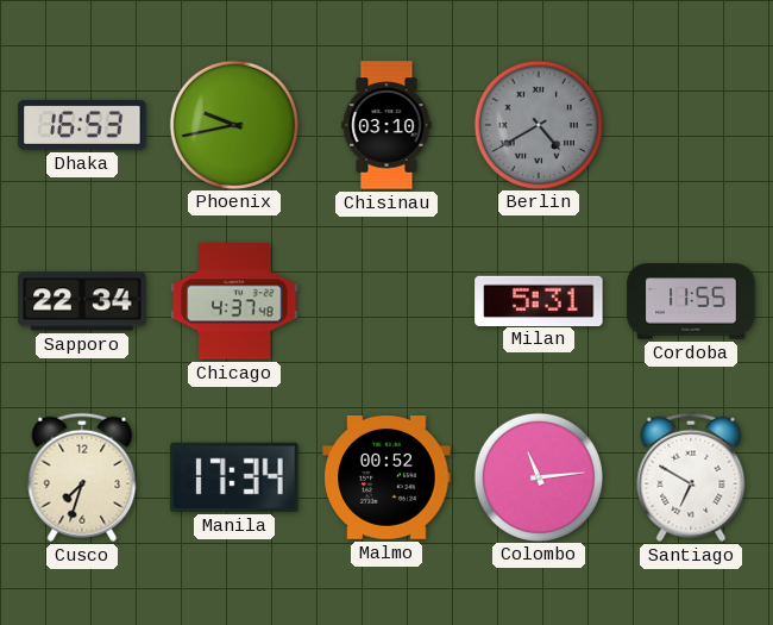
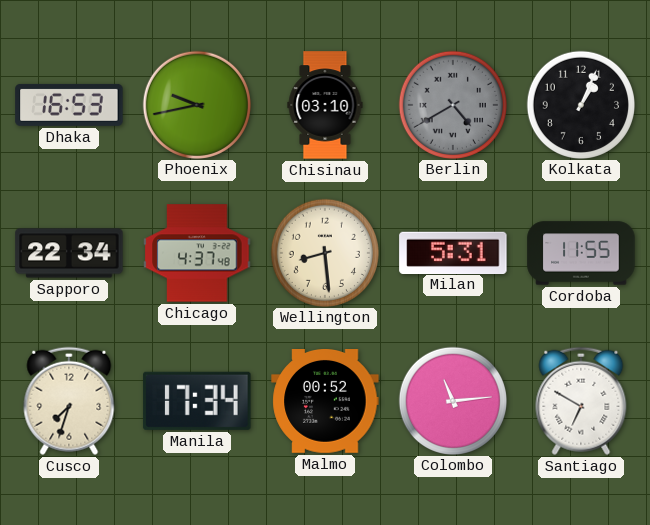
Kolkata: none -> 1:04
Wellington: none -> 8:29
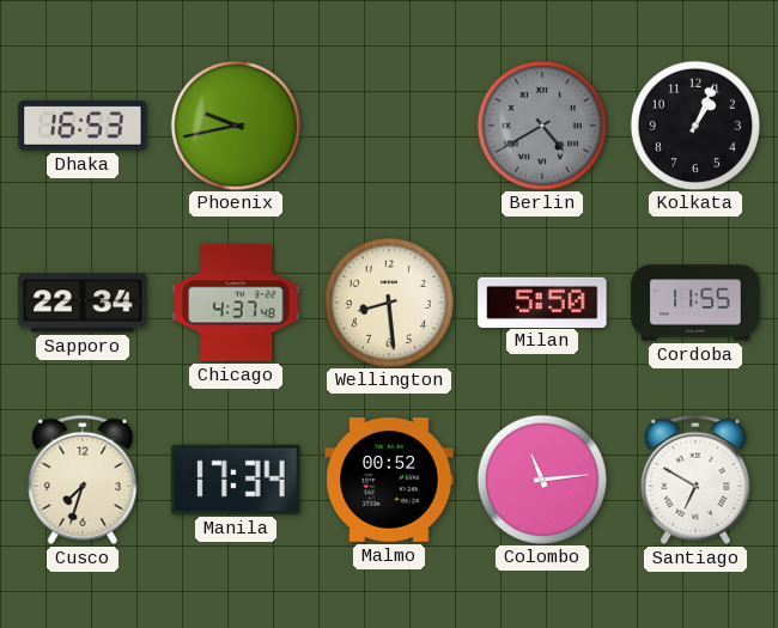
Chisinau: 03:10 -> none
Milan: 5:31 -> 5:50
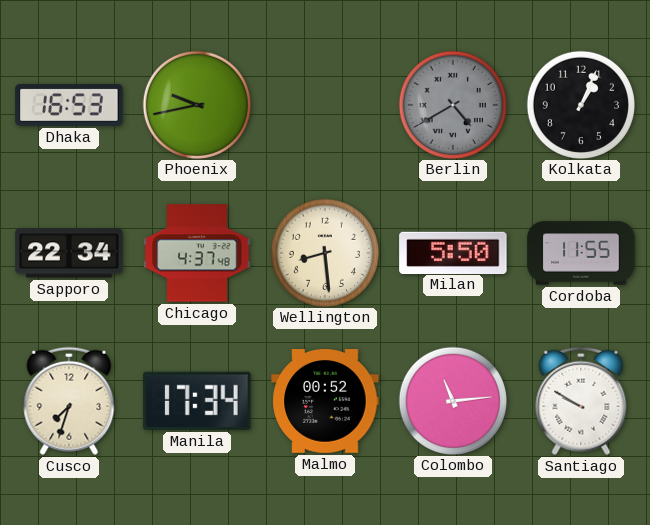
Santiago: 6:50 -> 9:50
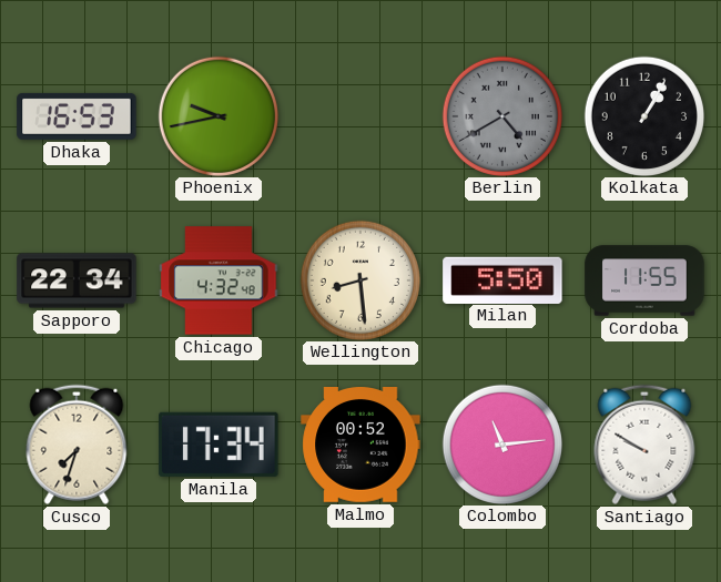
Kolkata: 1:04 -> 1:05
Chicago: 4:37 -> 4:32
